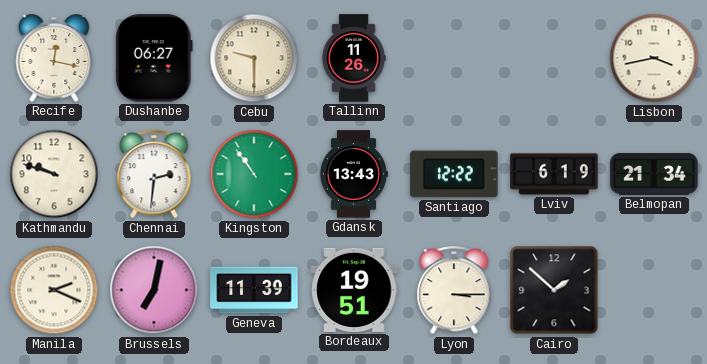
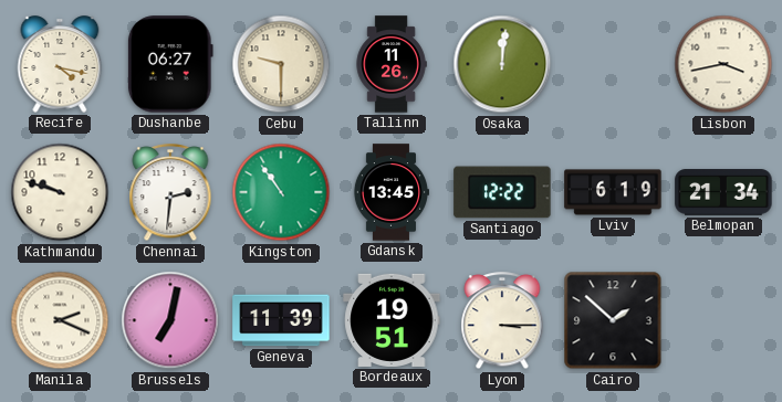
Recife: 12:17 -> 4:17
Osaka: none -> 12:01
Gdansk: 13:43 -> 13:45
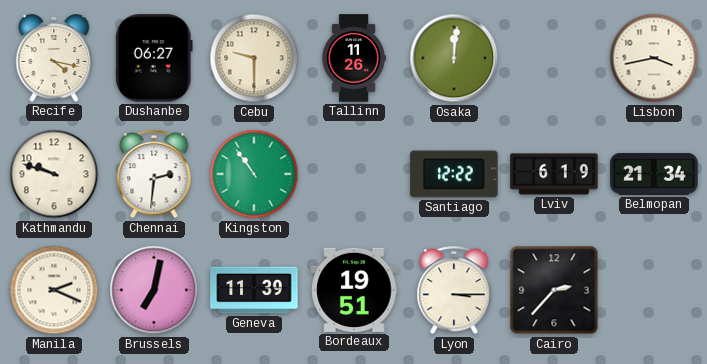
Gdansk: 13:45 -> none
Cairo: 1:52 -> 2:37
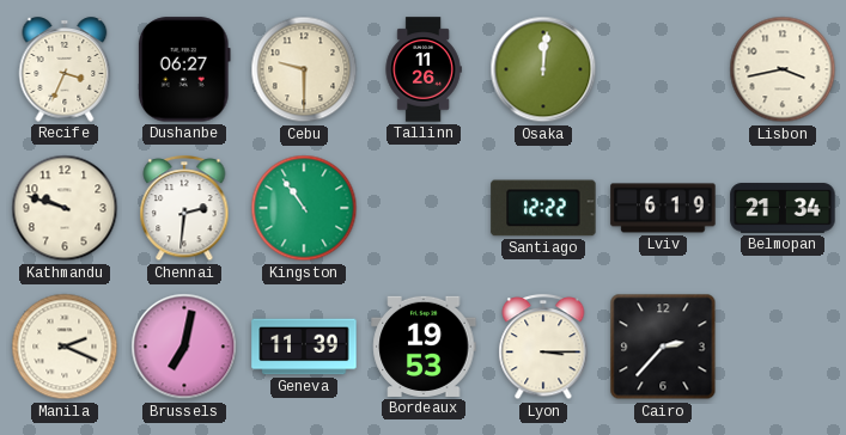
Recife: 4:17 -> 3:34
Bordeaux: 19:51 -> 19:53
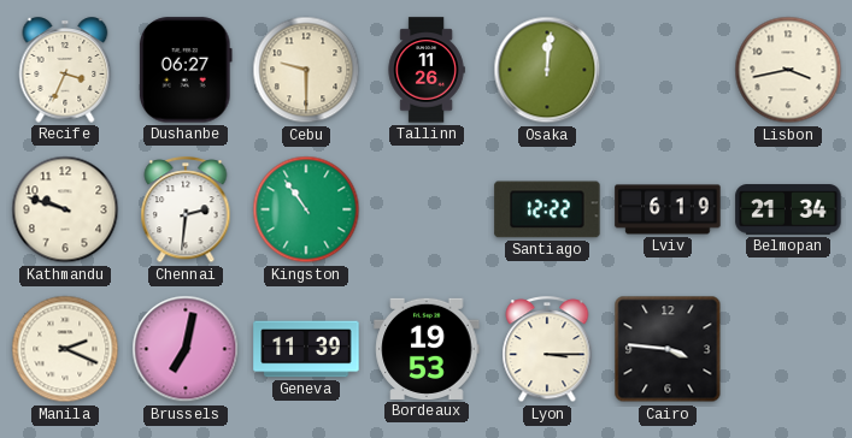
Cairo: 2:37 -> 3:46
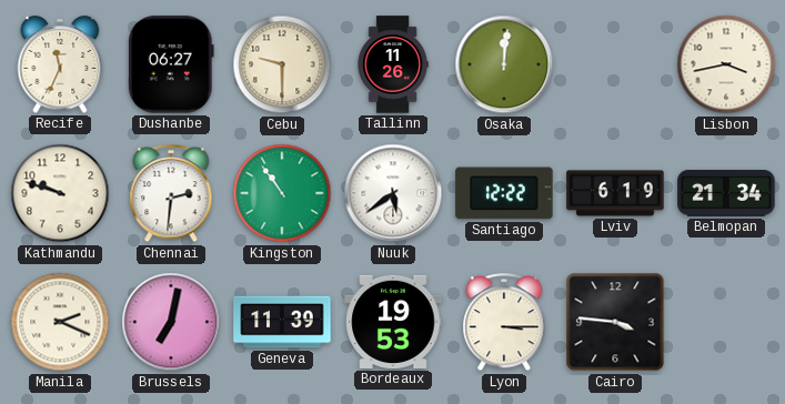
Recife: 3:34 -> 11:34
Nuuk: none -> 5:39
